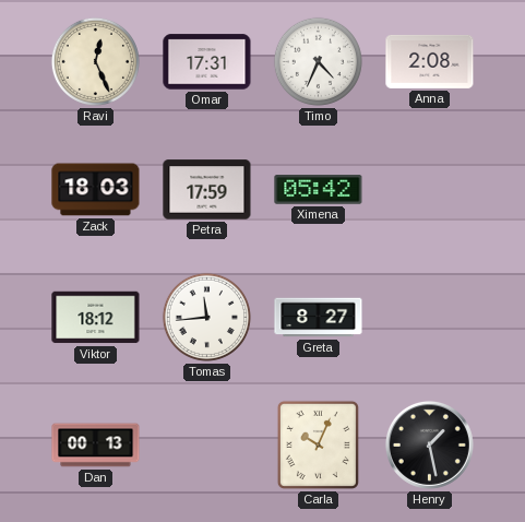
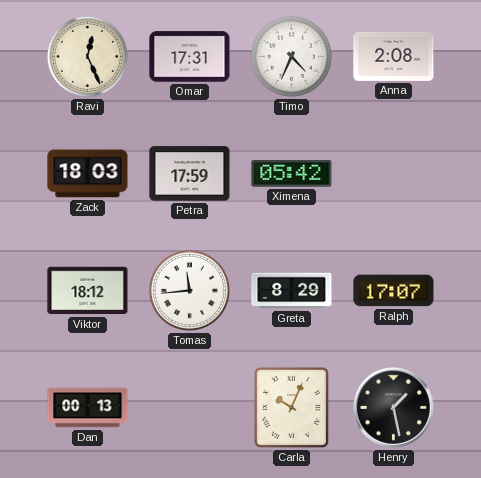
Greta: 8:27 -> 8:29
Ralph: none -> 17:07
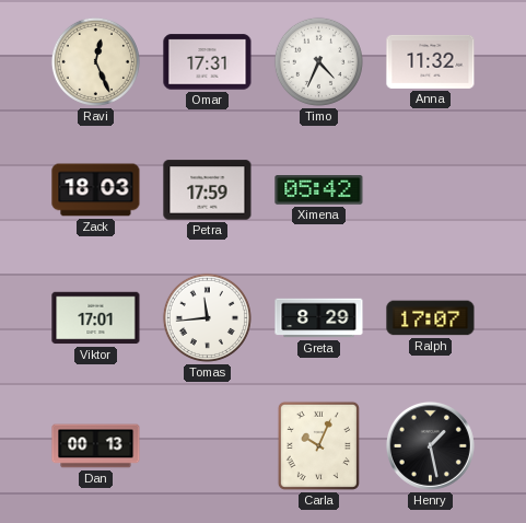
Anna: 2:08 -> 11:32
Viktor: 18:12 -> 17:01
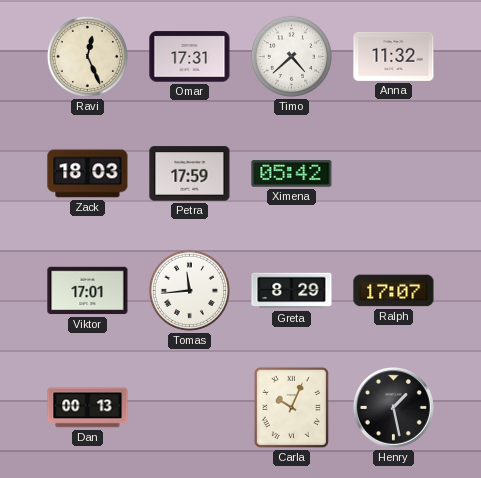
Timo: 4:34 -> 4:38
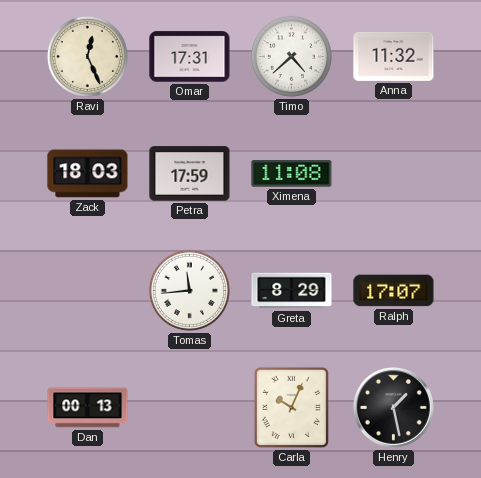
Ximena: 05:42 -> 11:08
Viktor: 17:01 -> none
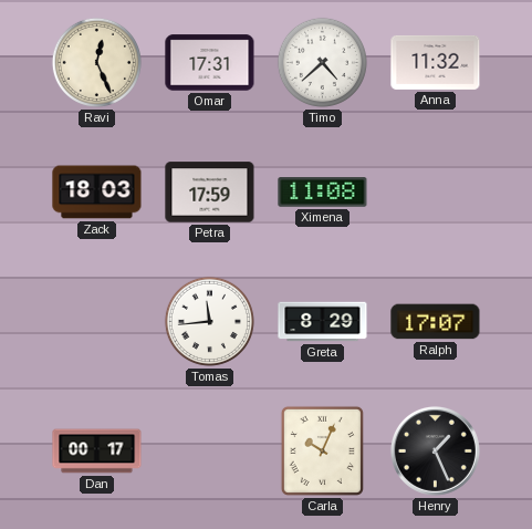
Dan: 00:13 -> 00:17
Henry: 1:28 -> 1:26
